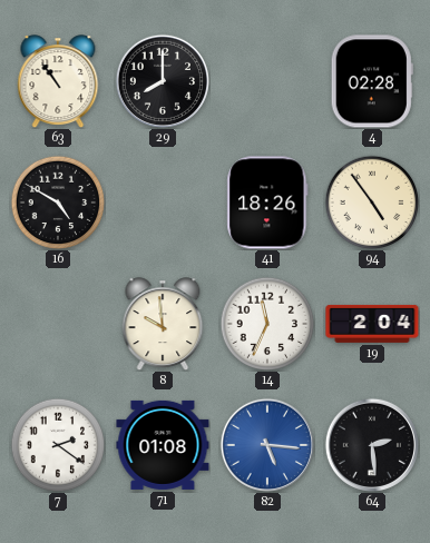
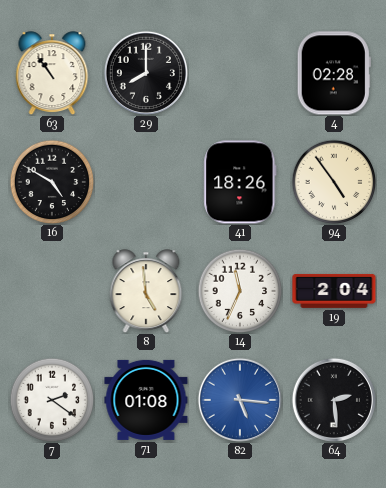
8: 9:59 -> 4:59
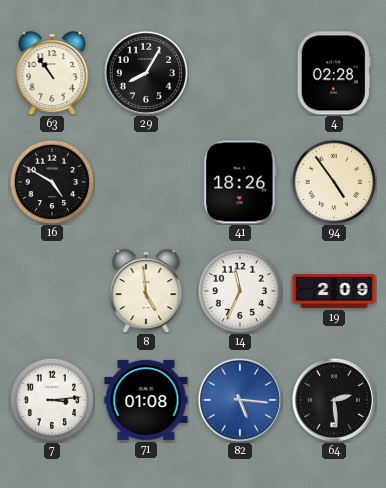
29: 8:00 -> 8:05
19: 2:04 -> 2:09
7: 2:21 -> 3:14
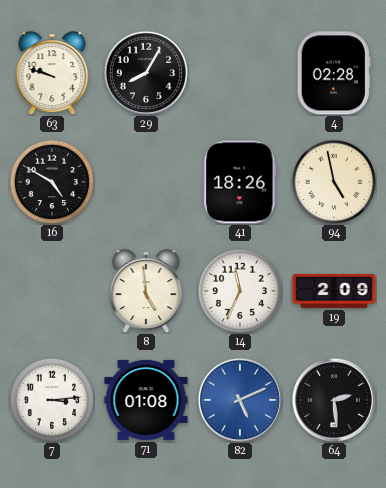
63: 10:54 -> 9:48
94: 4:54 -> 4:58
82: 5:16 -> 5:11
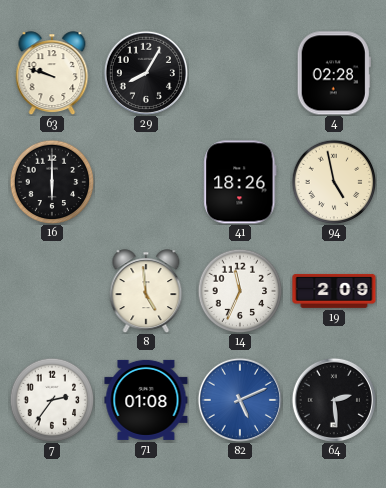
16: 4:50 -> 6:00
7: 3:14 -> 2:36
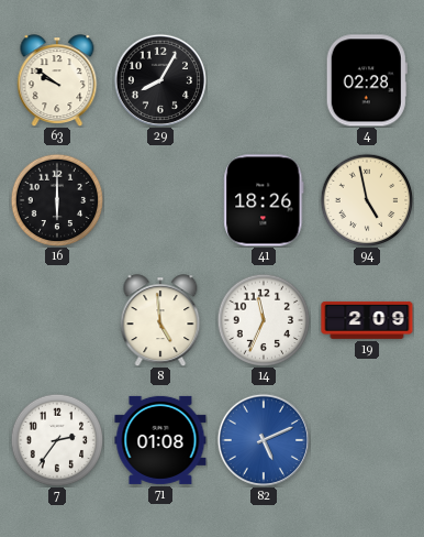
63: 9:48 -> 9:51
64: 2:29 -> none
